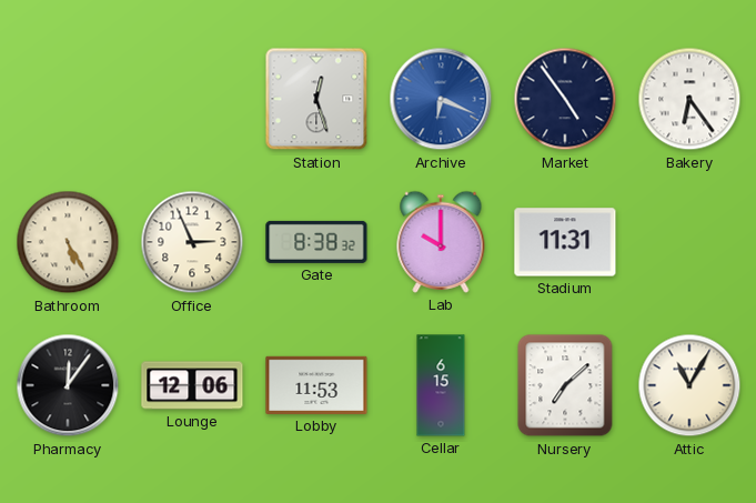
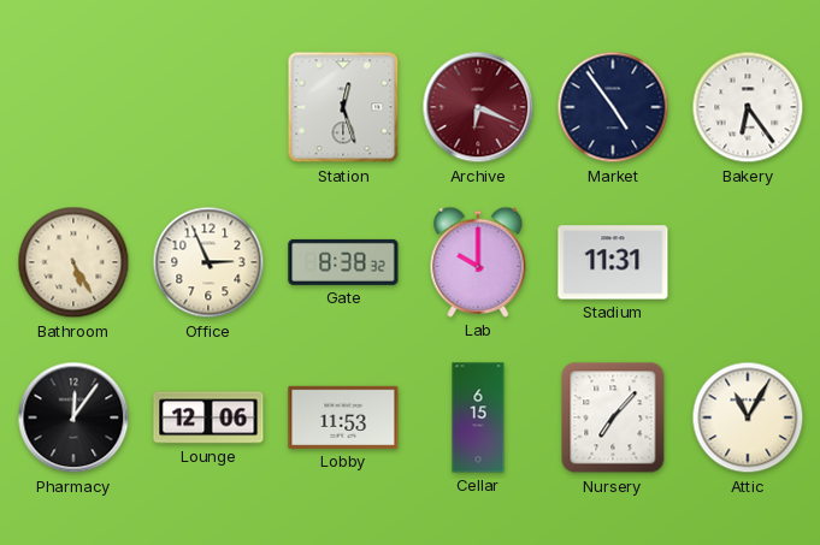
Archive dial: blue -> burgundy
Nursery: 7:08 -> 7:07
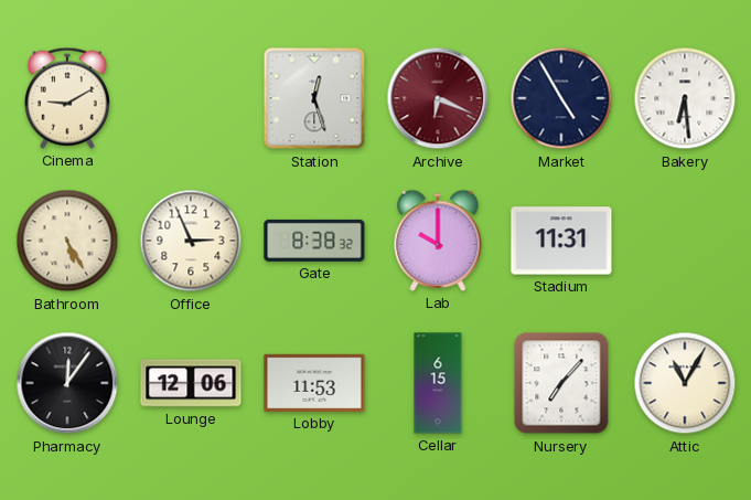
Cinema: none -> 9:10
Market: 4:54 -> 4:55
Bakery: 6:24 -> 6:29
